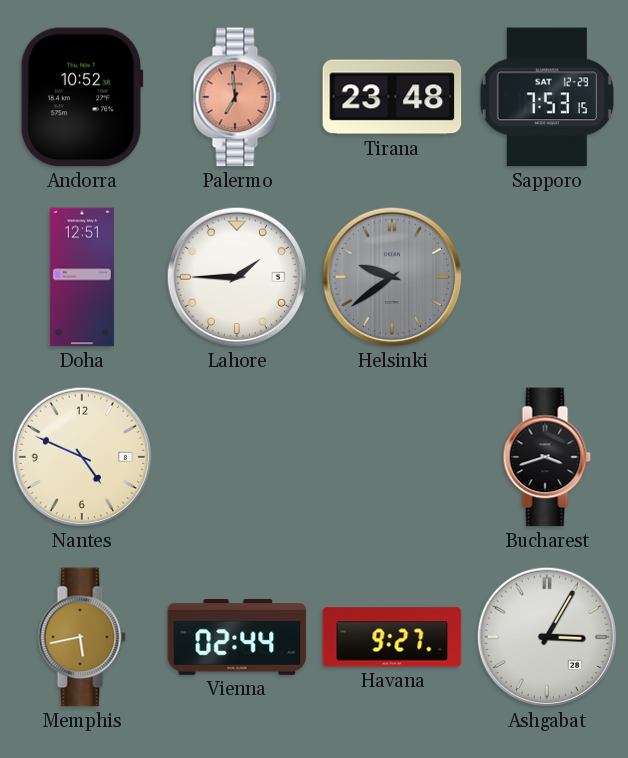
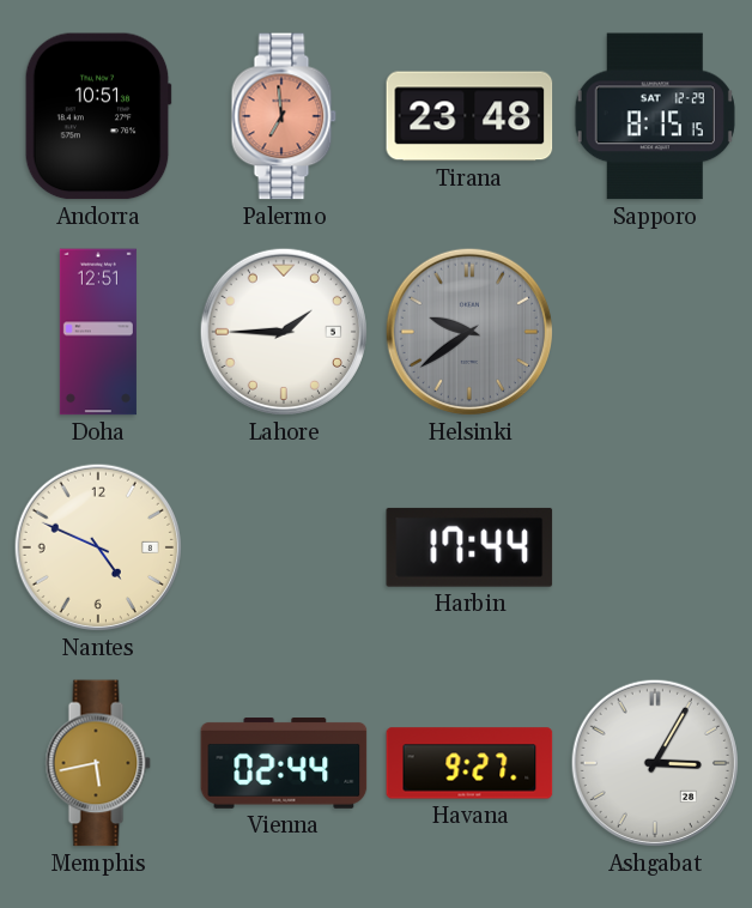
Andorra: 10:52 -> 10:51
Sapporo: 7:53 -> 8:15
Harbin: none -> 17:44
Bucharest: 3:42 -> none
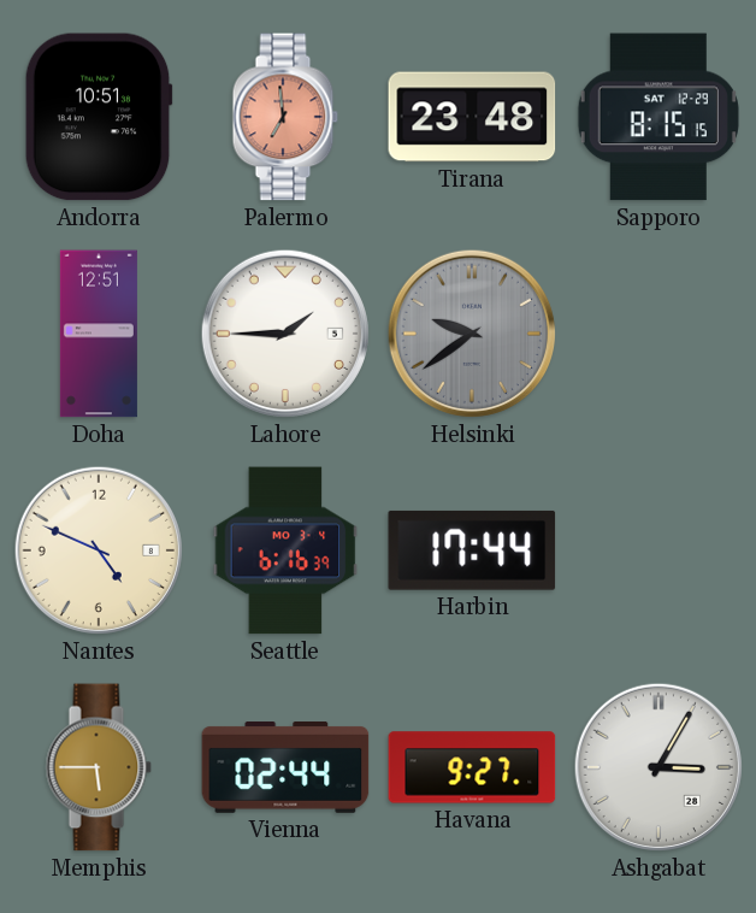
Seattle: none -> 6:16
Memphis: 5:43 -> 5:45
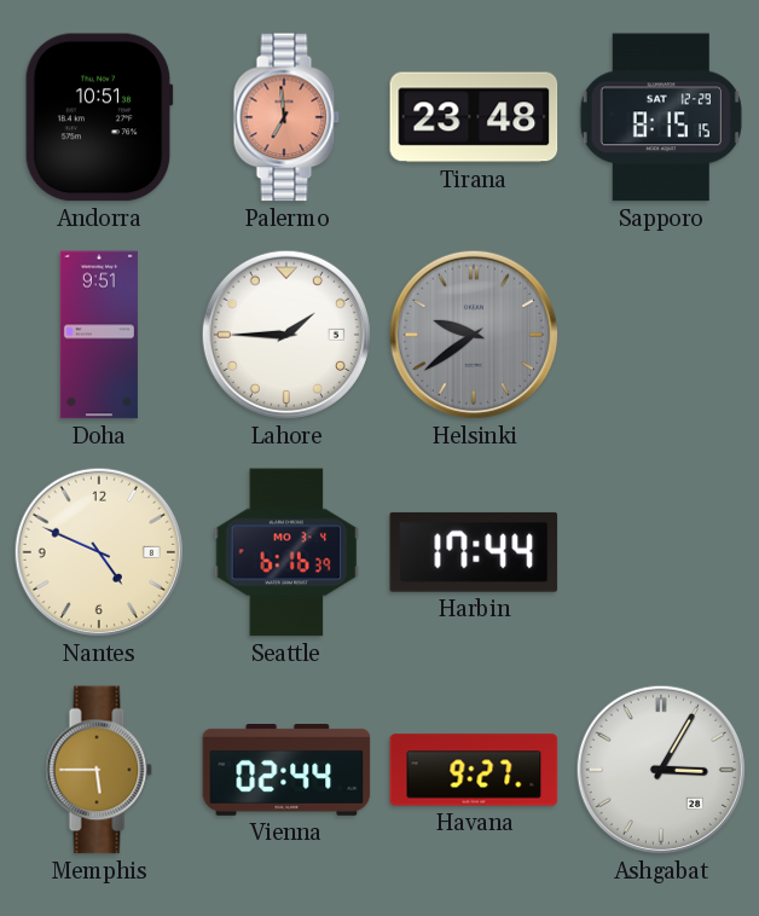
Doha: 12:51 -> 9:51
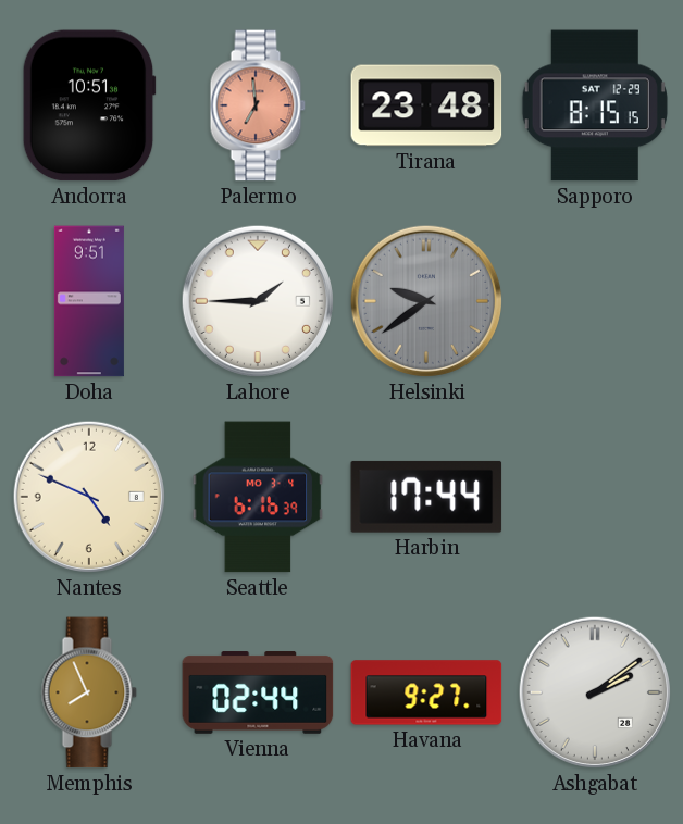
Memphis: 5:45 -> 7:56
Ashgabat: 3:05 -> 2:09
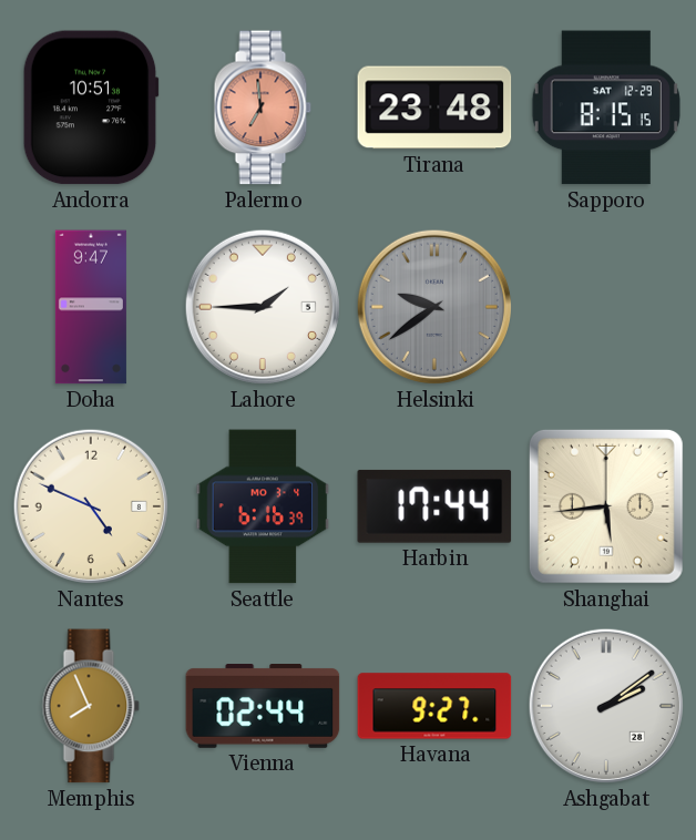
Doha: 9:51 -> 9:47
Shanghai: none -> 5:44
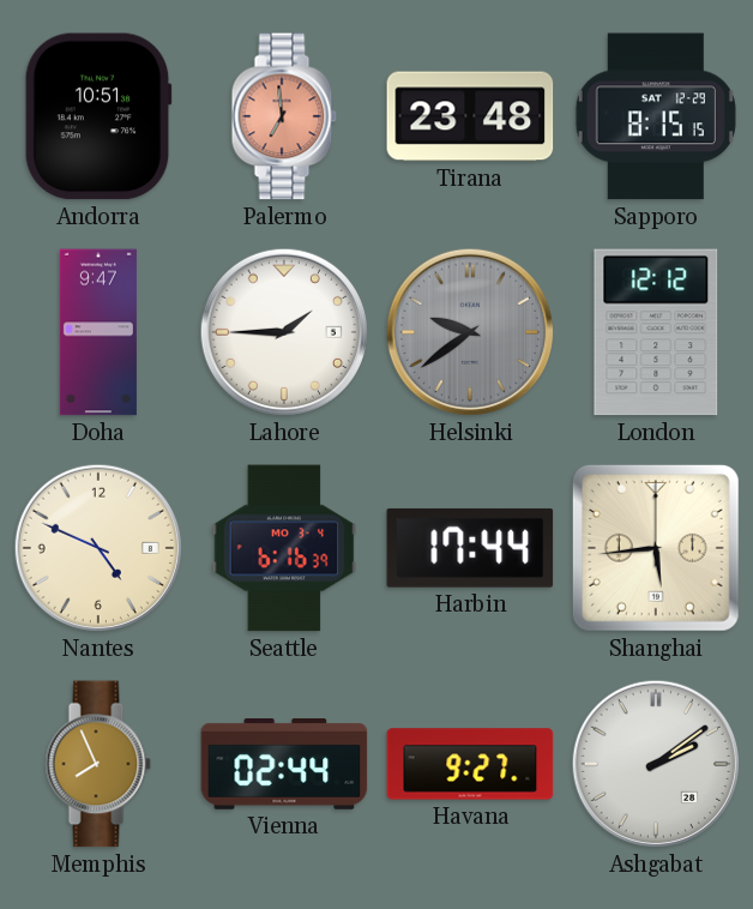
London: none -> 12:12
